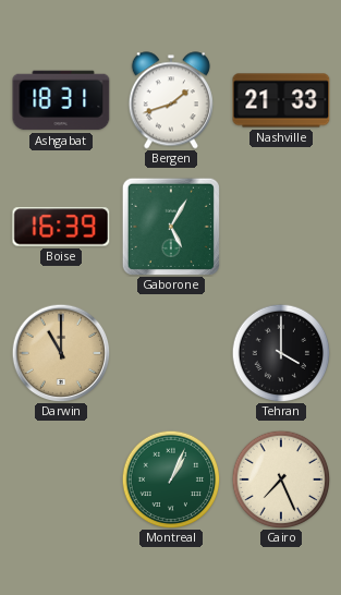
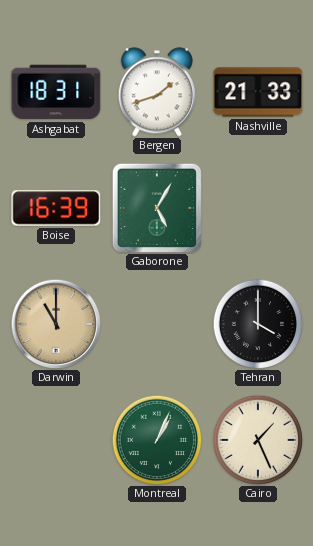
Cairo: 7:26 -> 1:26
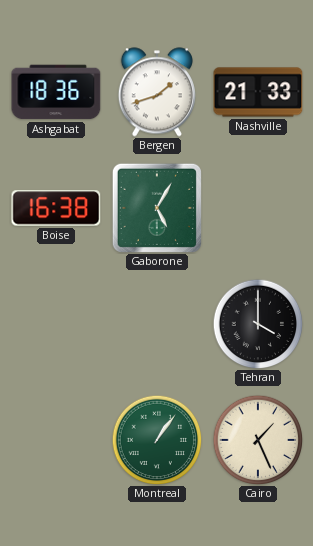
Ashgabat: 18:31 -> 18:36
Boise: 16:39 -> 16:38
Darwin: 11:00 -> none
Montreal: 1:04 -> 1:06
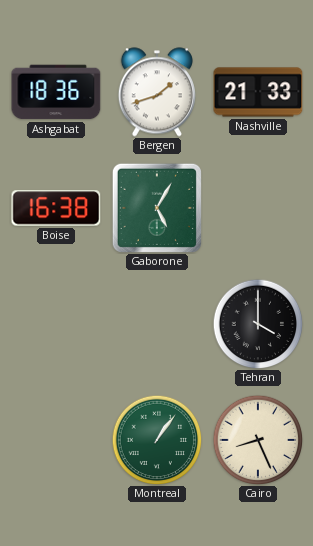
Cairo: 1:26 -> 8:26
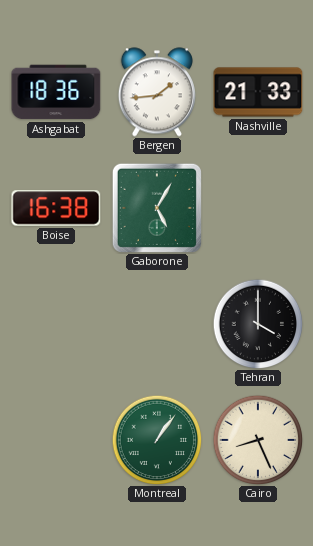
Bergen: 1:42 -> 1:44
